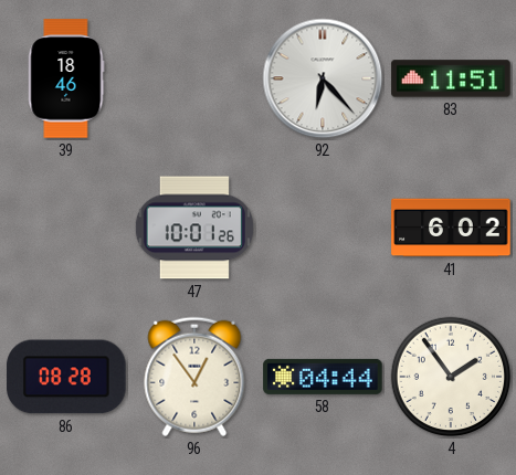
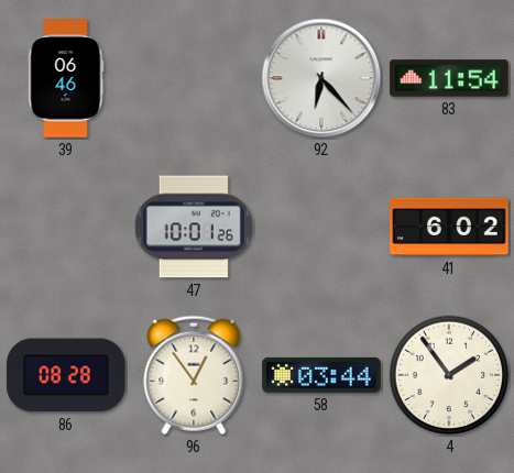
39: 18:46 -> 06:46
83: 11:51 -> 11:54
58: 04:44 -> 03:44
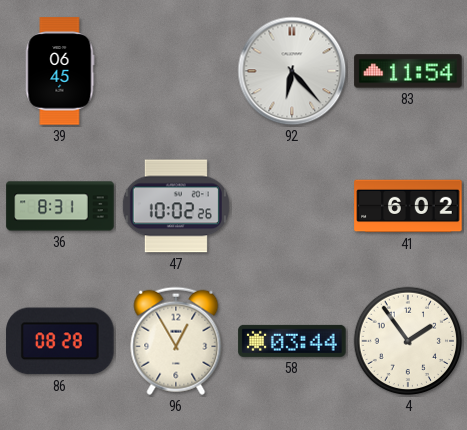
39: 06:46 -> 06:45
36: none -> 8:31
47: 10:01 -> 10:02
96: 12:54 -> 12:55
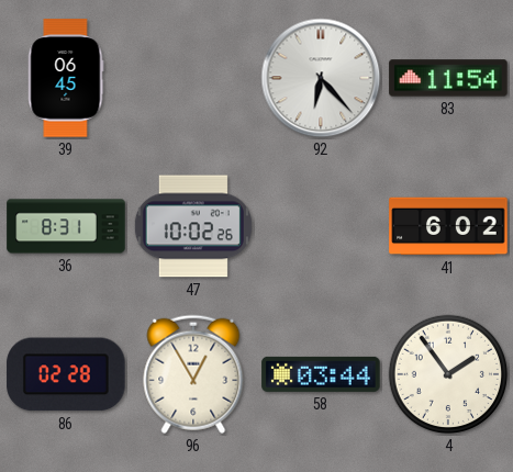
86: 08:28 -> 02:28
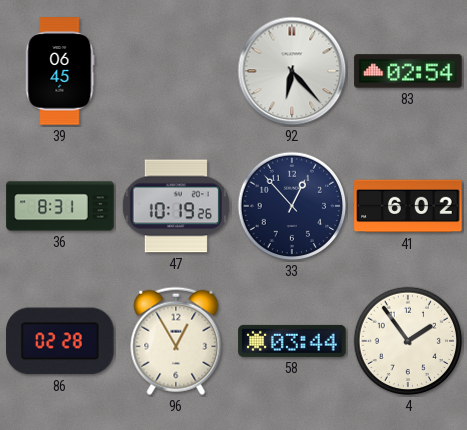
83: 11:54 -> 02:54
47: 10:02 -> 10:19
33: none -> 12:53
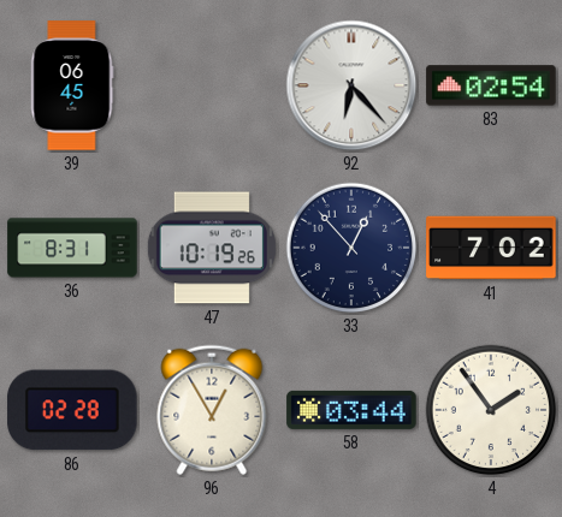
41: 6:02 -> 7:02
